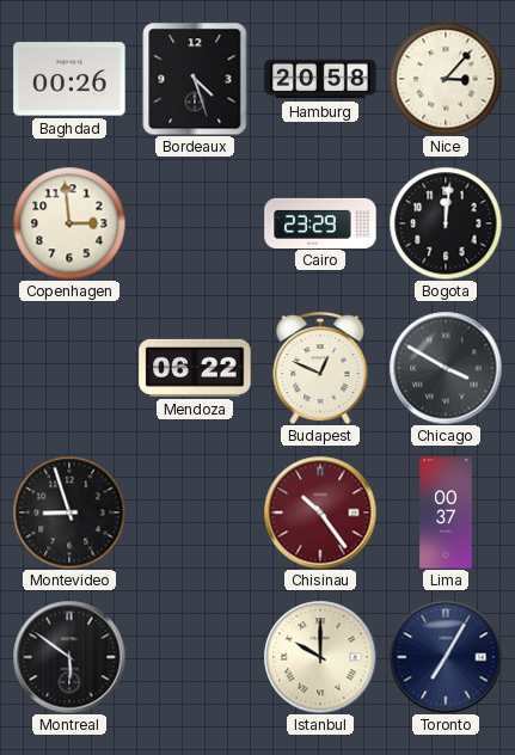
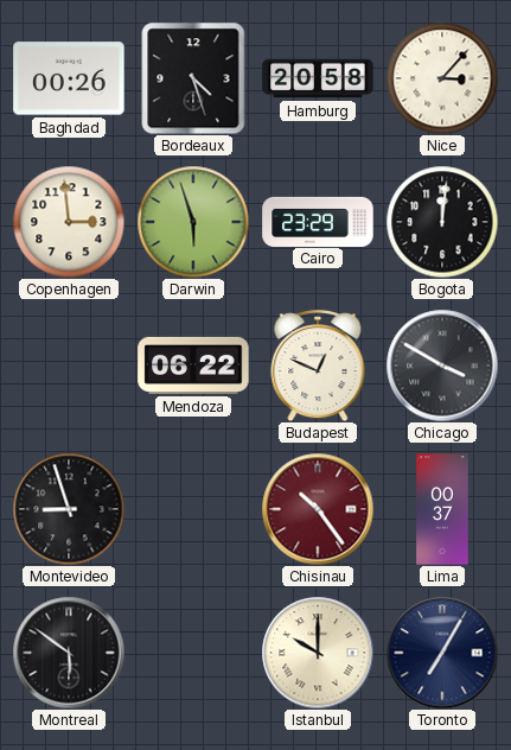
Darwin: none -> 5:57
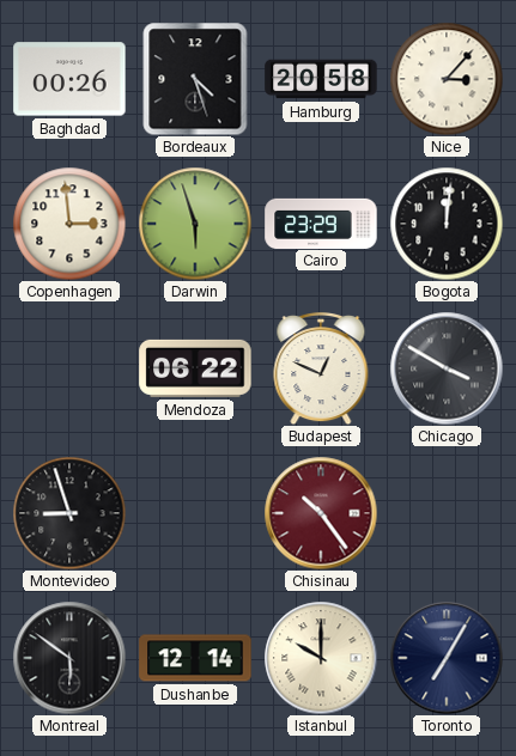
Lima: 00:37 -> none
Dushanbe: none -> 12:14
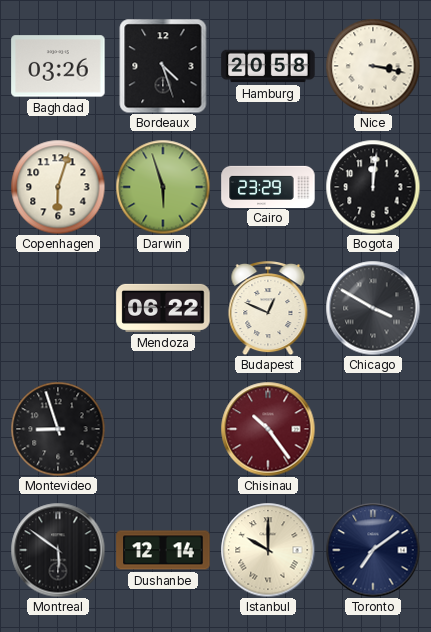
Baghdad: 00:26 -> 03:26
Nice: 3:07 -> 3:17
Copenhagen: 2:59 -> 6:03
Toronto: 7:05 -> 7:09
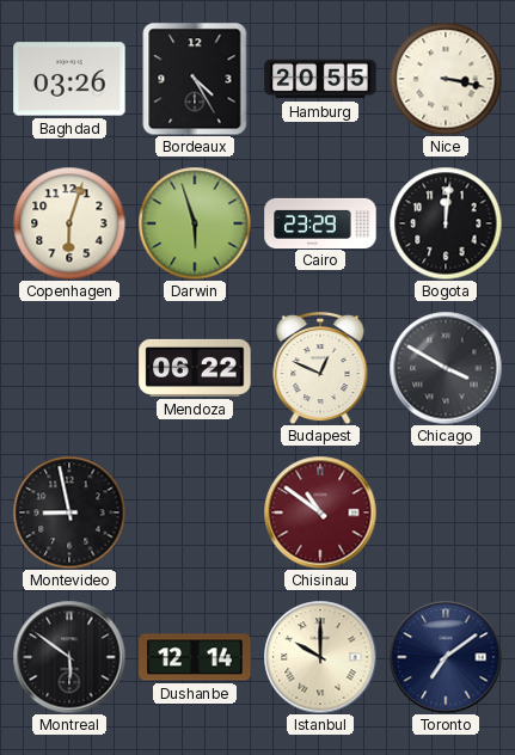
Bordeaux: 4:27 -> 4:25
Hamburg: 20:58 -> 20:55
Montevideo: 8:57 -> 8:58
Chisinau: 10:24 -> 10:51
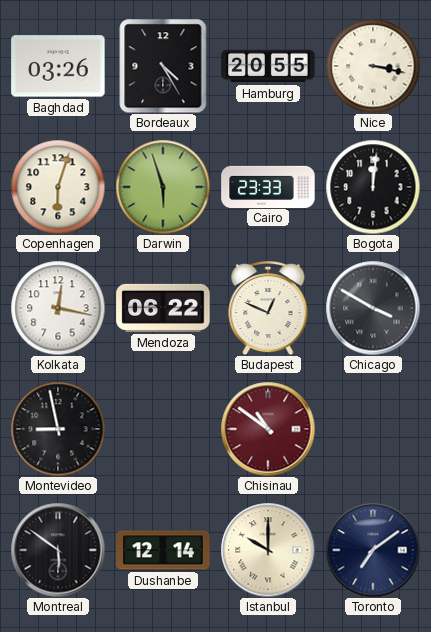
Cairo: 23:29 -> 23:33
Kolkata: none -> 12:17
